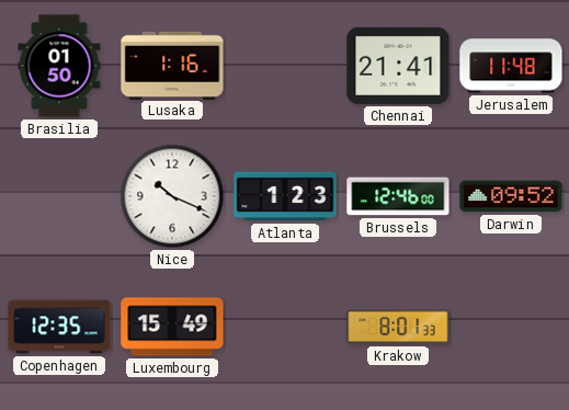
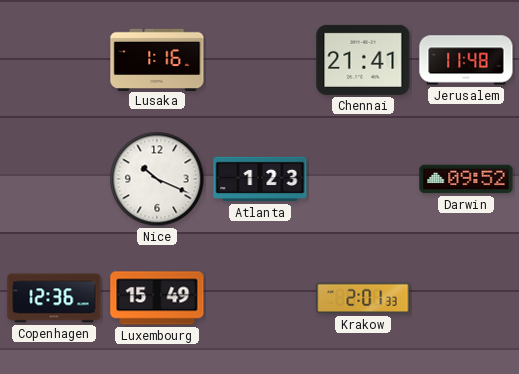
Brasilia: 01:50 -> none
Brussels: 12:46 -> none
Copenhagen: 12:35 -> 12:36
Krakow: 8:01 -> 2:01
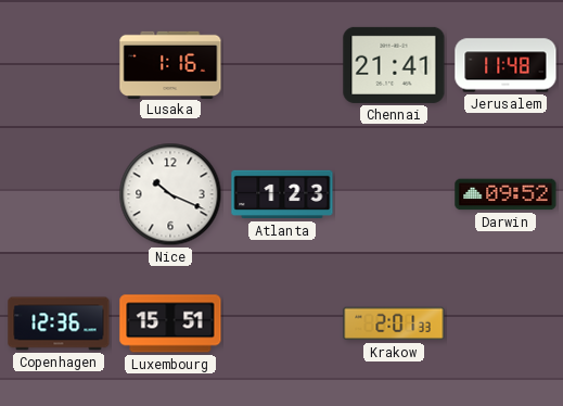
Luxembourg: 15:49 -> 15:51
